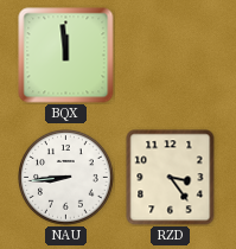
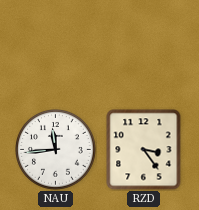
BQX: 11:59 -> none
NAU: 8:44 -> 11:44
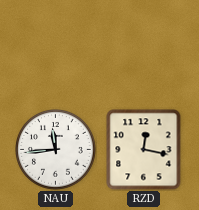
RZD: 3:24 -> 12:17
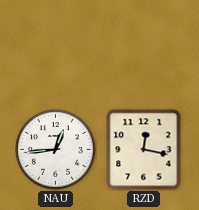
NAU: 11:44 -> 12:44
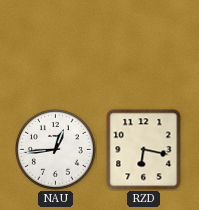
RZD: 12:17 -> 6:17
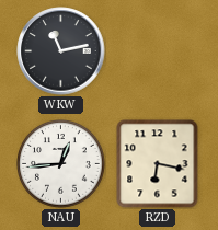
WKW: none -> 11:13
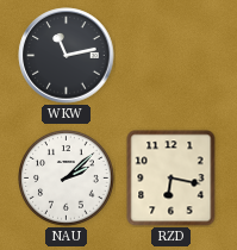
NAU: 12:44 -> 2:08
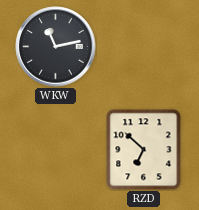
NAU: 2:08 -> none
RZD: 6:17 -> 6:52
